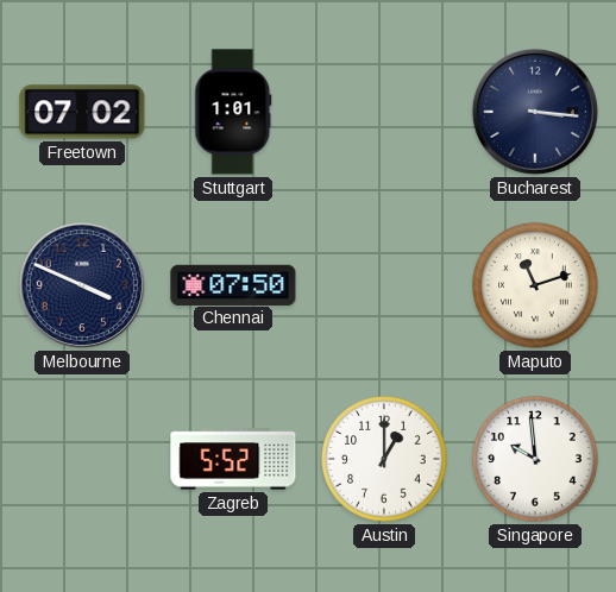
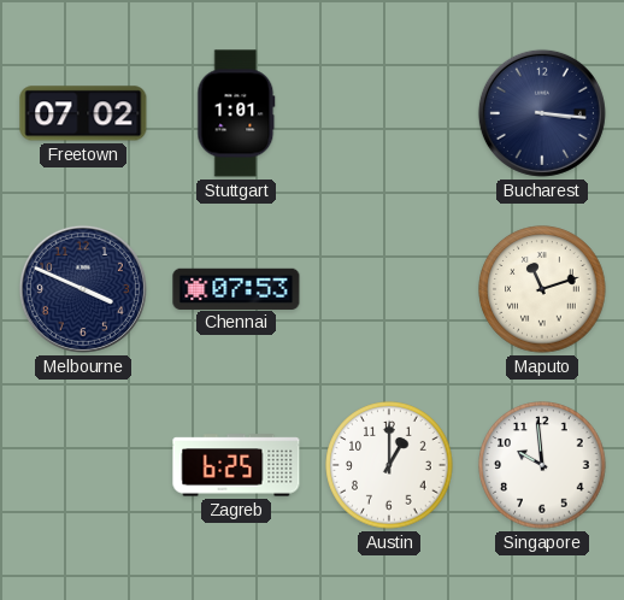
Chennai: 07:50 -> 07:53
Zagreb: 5:52 -> 6:25
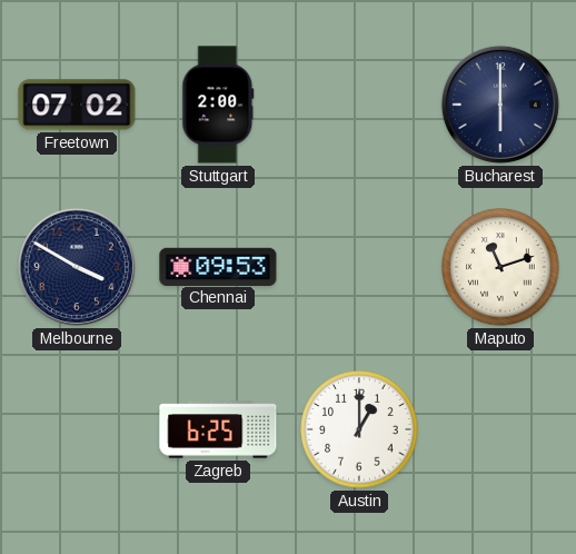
Stuttgart: 1:01 -> 2:00
Bucharest: 3:16 -> 6:00
Melbourne: 3:49 -> 3:50
Chennai: 07:53 -> 09:53
Singapore: 9:59 -> none
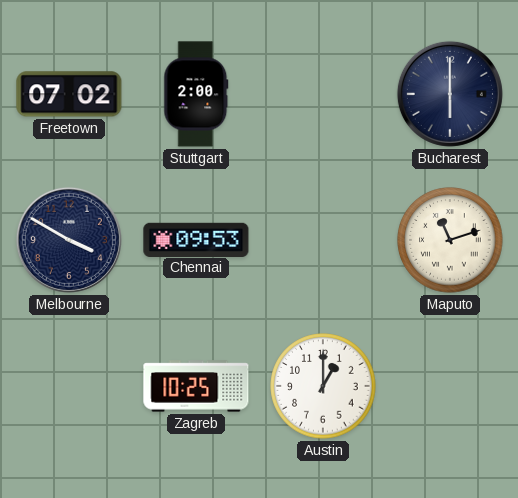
Zagreb: 6:25 -> 10:25
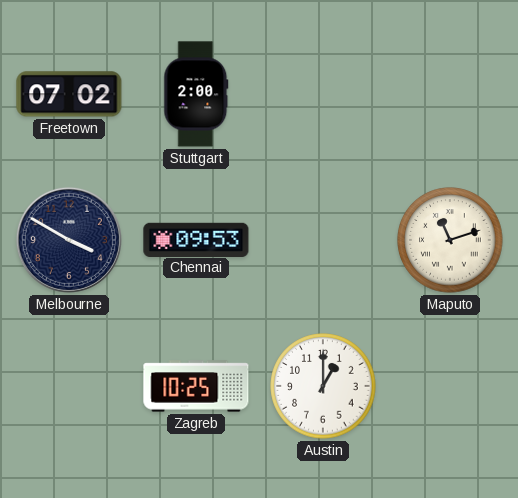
Bucharest: 6:00 -> none
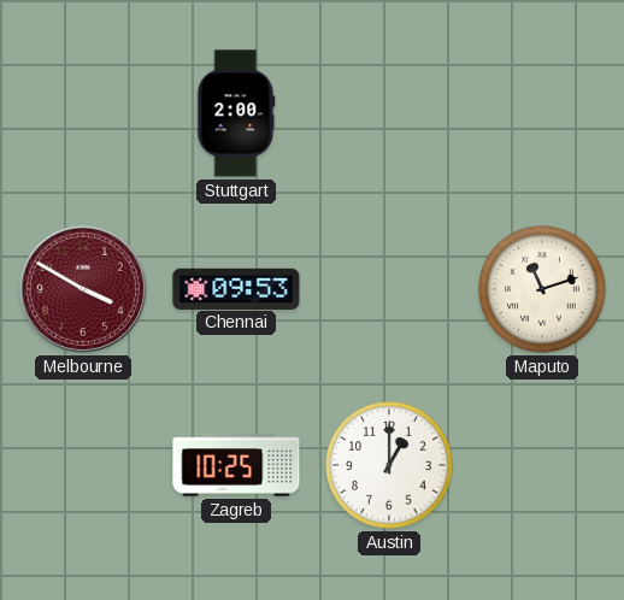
Freetown: 07:02 -> none
Melbourne dial: navy -> burgundy
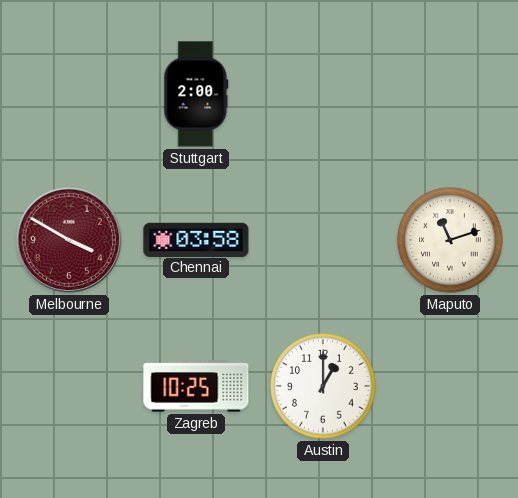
Chennai: 09:53 -> 03:58
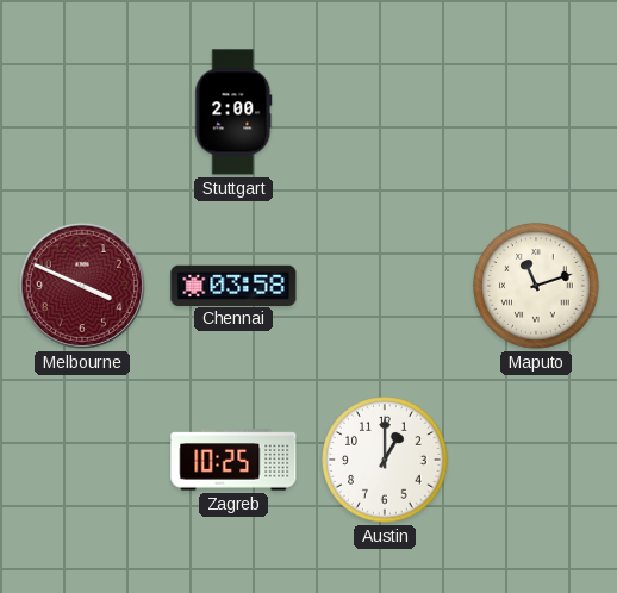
Melbourne: 3:50 -> 3:49
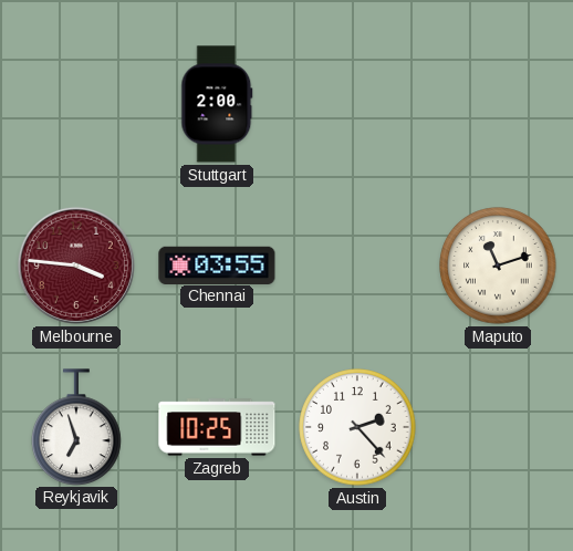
Melbourne: 3:49 -> 3:46
Chennai: 03:58 -> 03:55
Reykjavik: none -> 6:57
Austin: 1:00 -> 2:23
